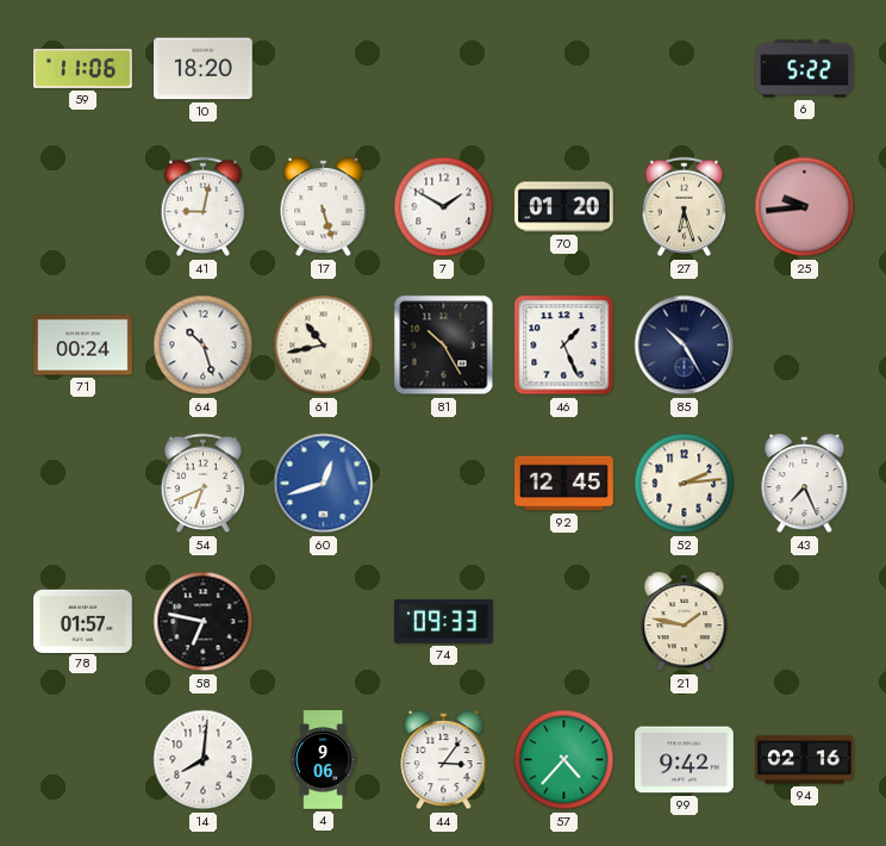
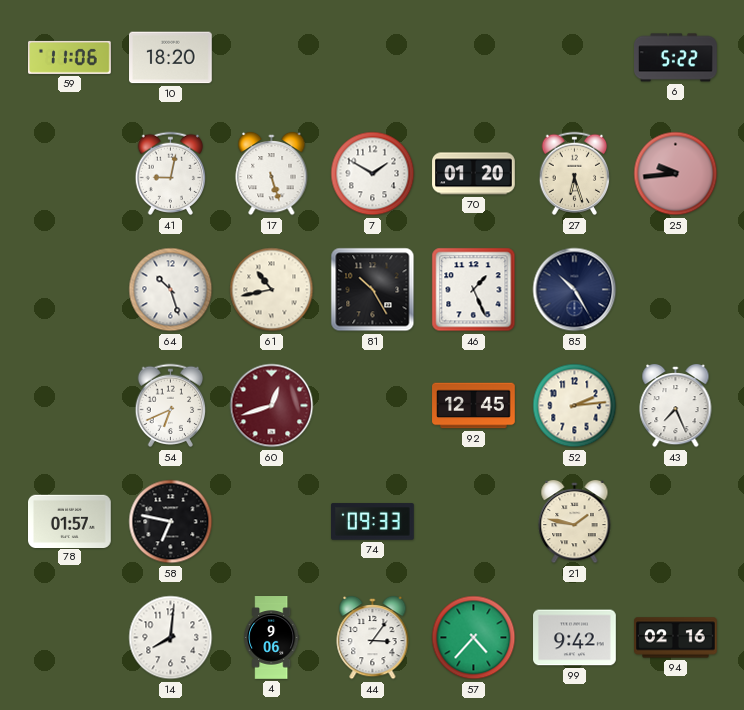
71: 00:24 -> none
60 dial: blue -> burgundy
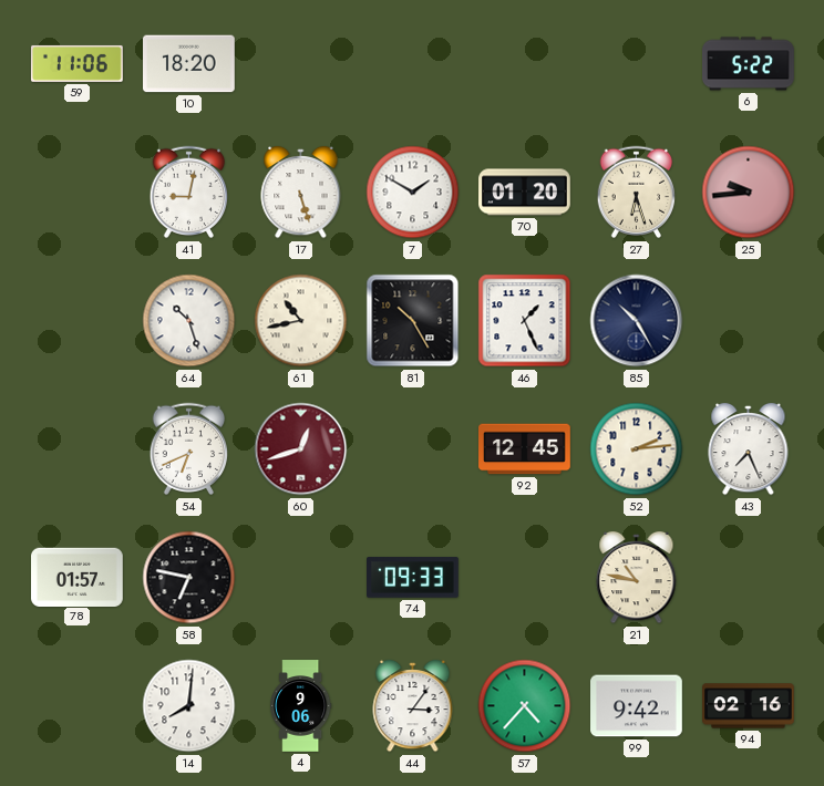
21: 1:47 -> 10:47
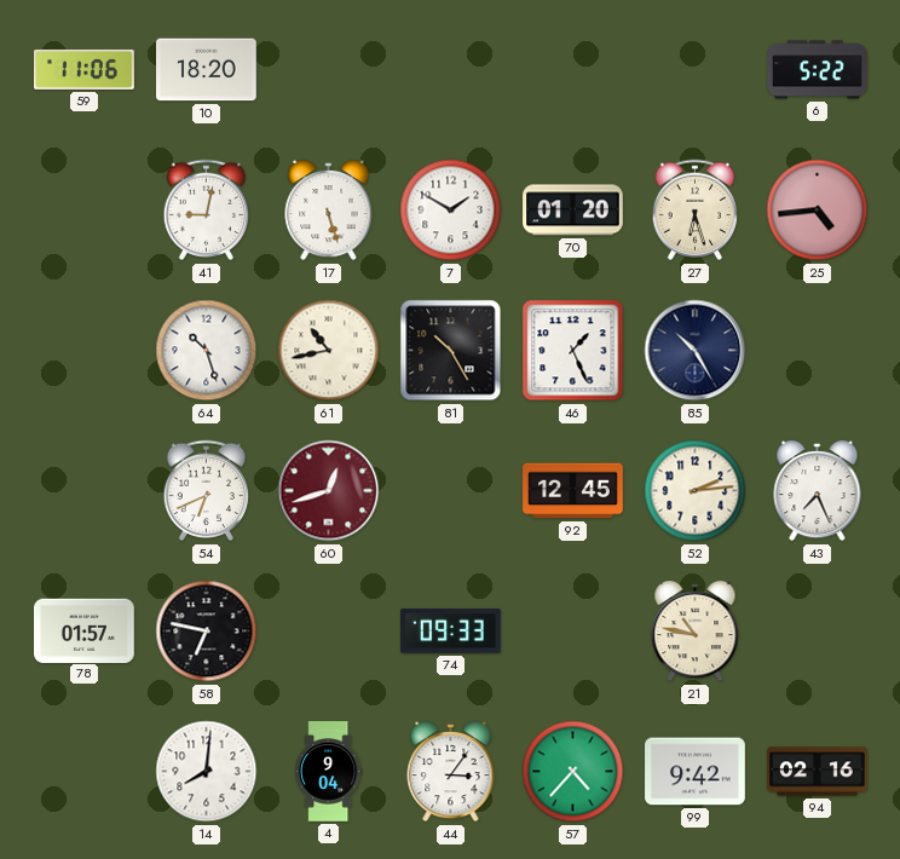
25: 9:44 -> 4:44
4: 9:06 -> 9:04
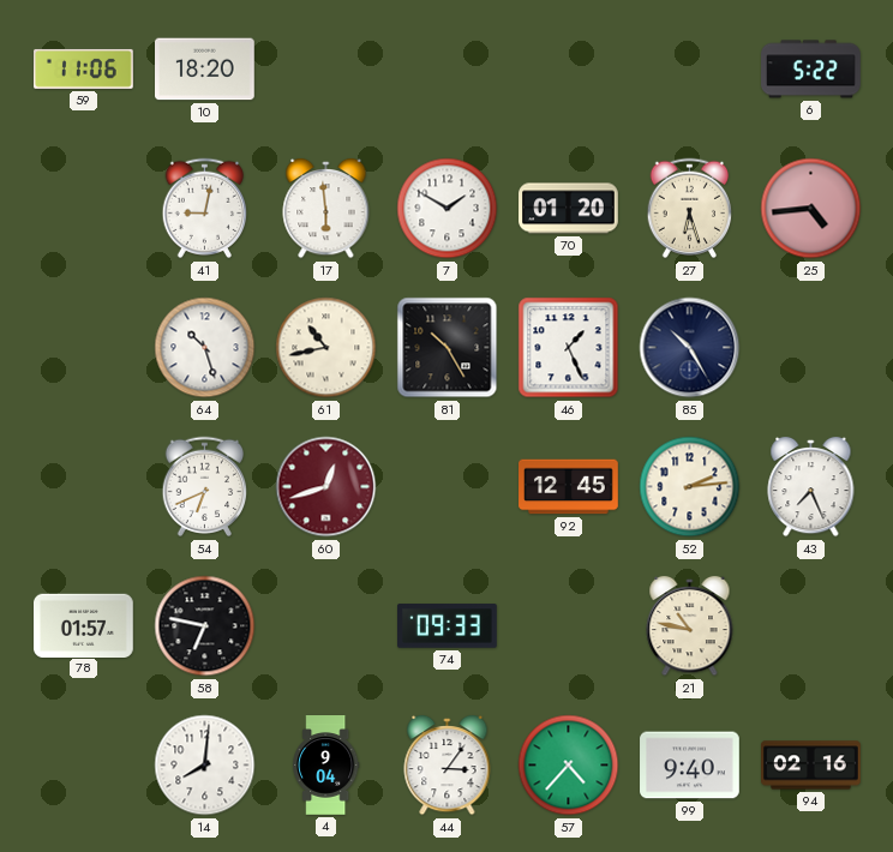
17: 5:27 -> 5:59
99: 9:42 -> 9:40
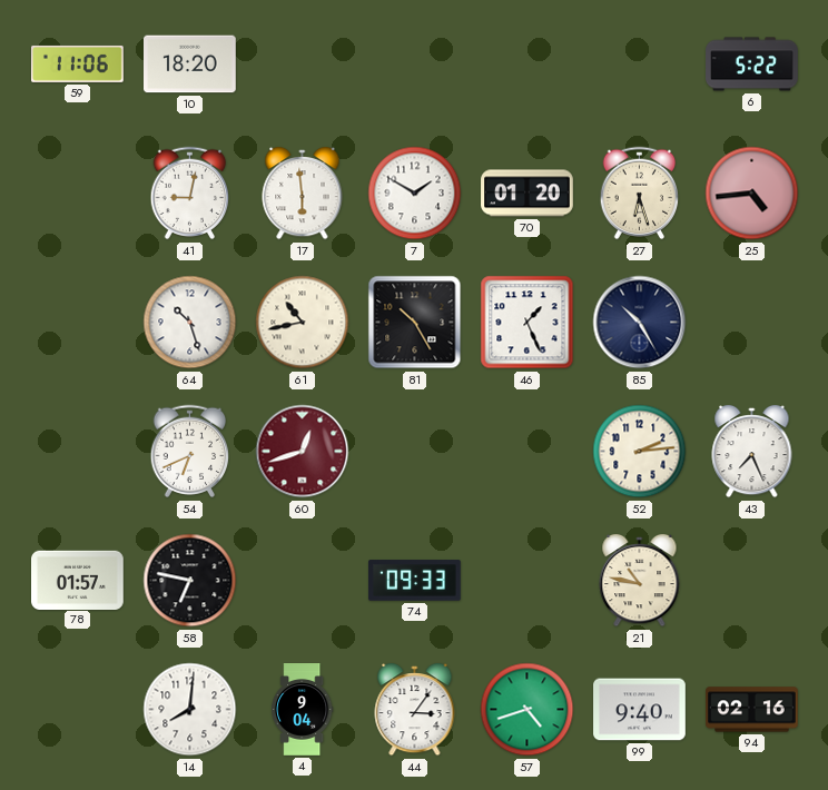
92: 12:45 -> none
57: 4:37 -> 4:42
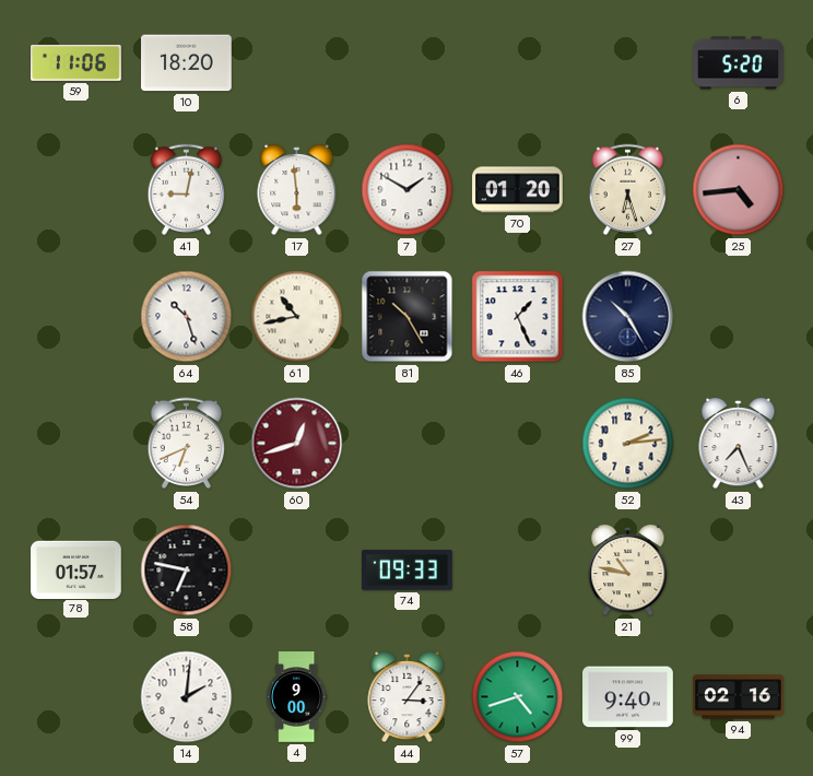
6: 5:22 -> 5:20
14: 8:01 -> 2:01
4: 9:04 -> 9:00
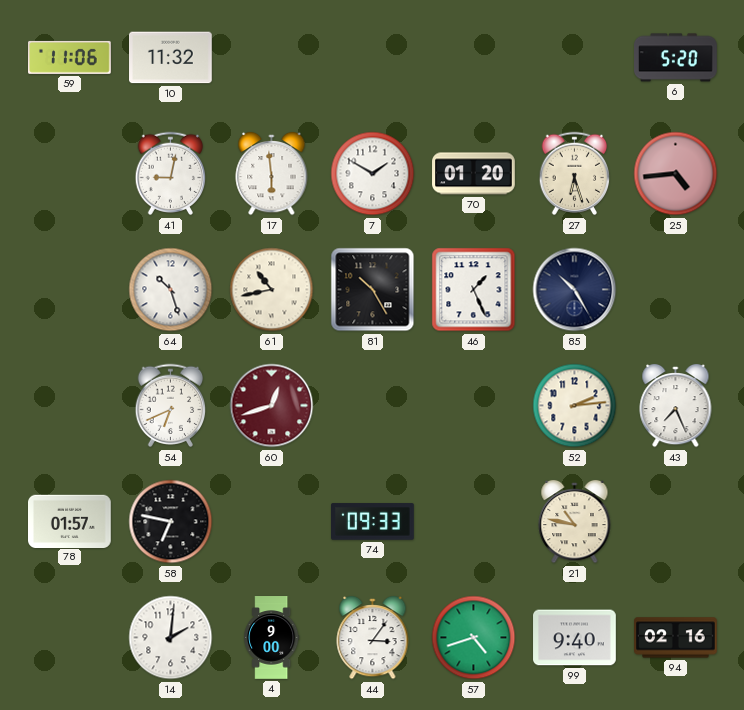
10: 18:20 -> 11:32
